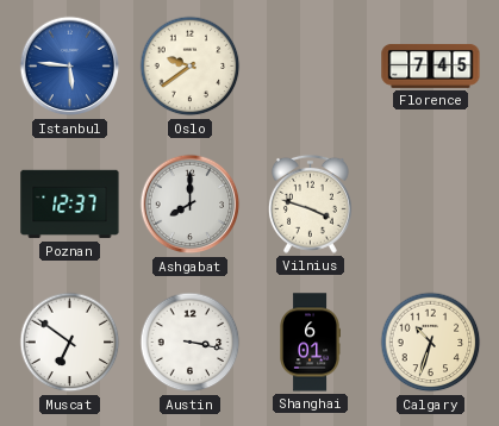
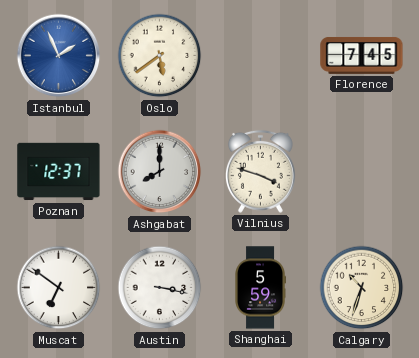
Istanbul: 5:46 -> 1:56
Oslo: 9:39 -> 5:39
Shanghai: 6:01 -> 5:59
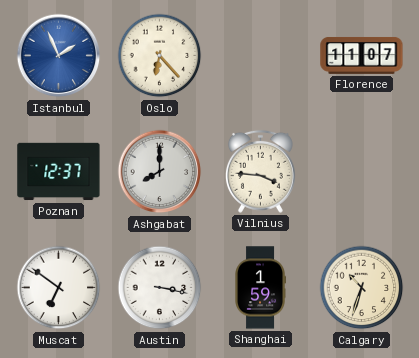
Oslo: 5:39 -> 6:23
Florence: 7:45 -> 11:07
Vilnius: 3:48 -> 3:46
Shanghai: 5:59 -> 1:59
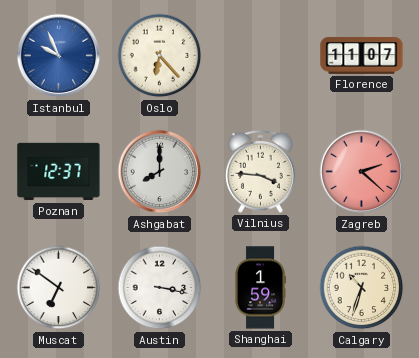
Istanbul: 1:56 -> 9:56
Zagreb: none -> 2:22
